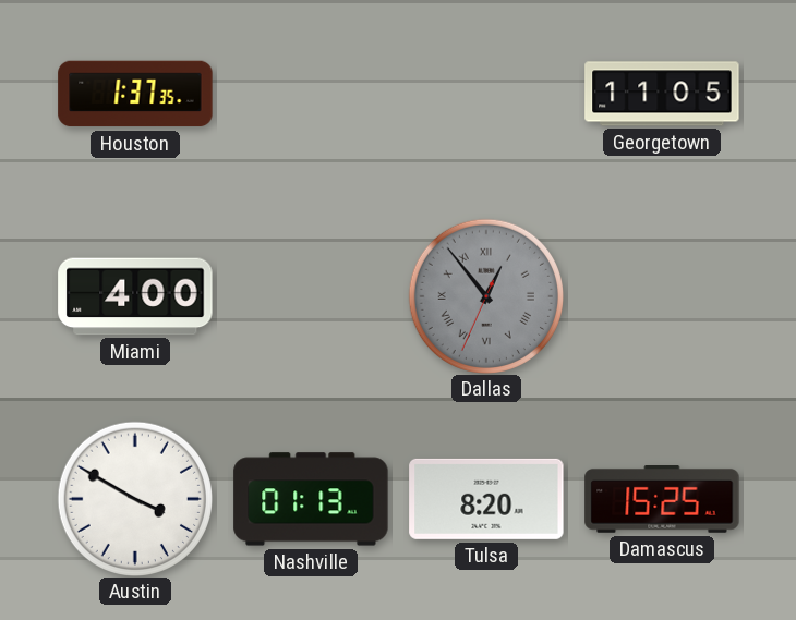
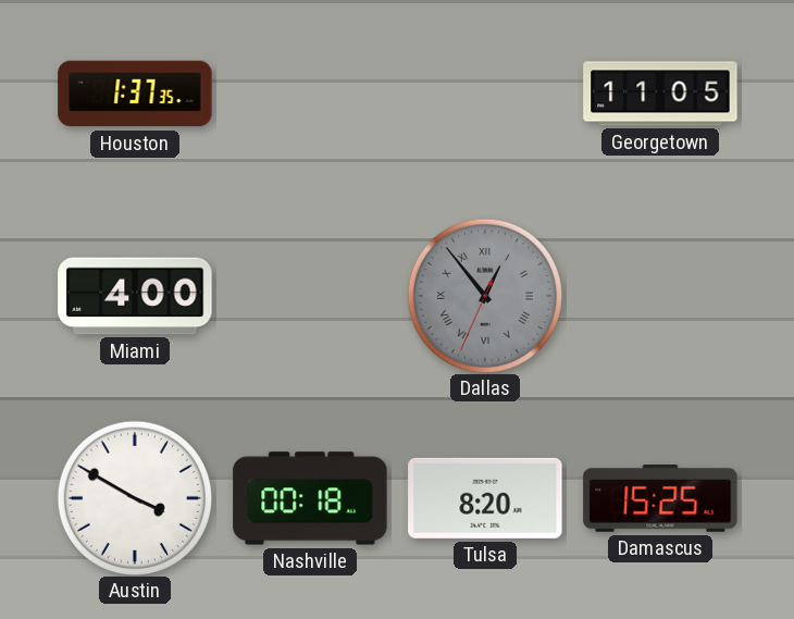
Nashville: 01:13 -> 00:18
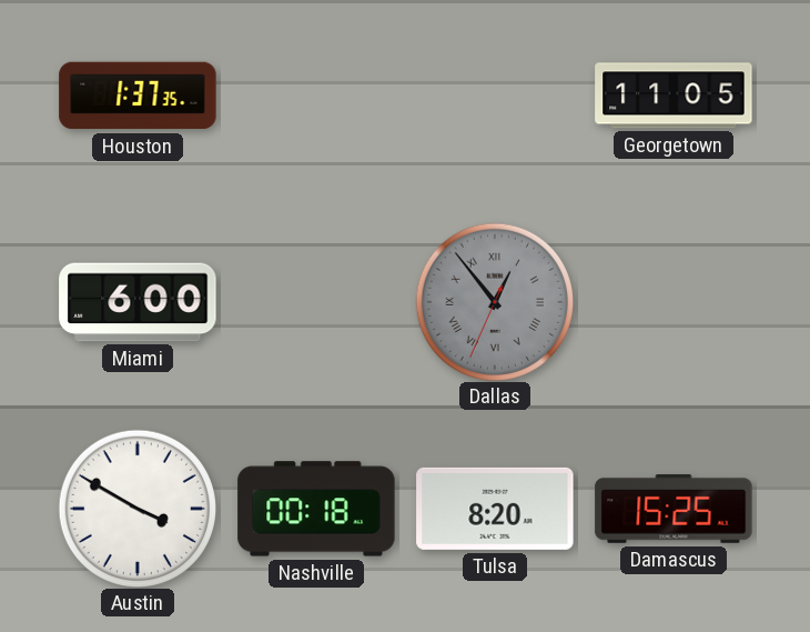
Miami: 4:00 -> 6:00
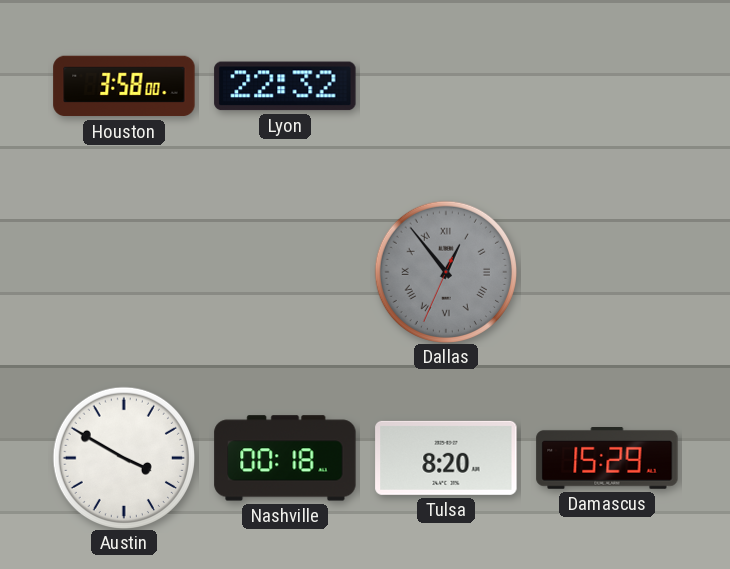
Houston: 1:37 -> 3:58
Lyon: none -> 22:32
Georgetown: 11:05 -> none
Miami: 6:00 -> none
Damascus: 15:25 -> 15:29
